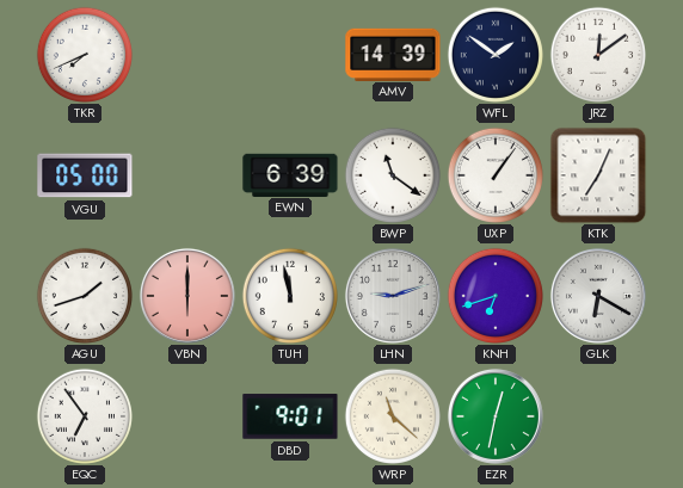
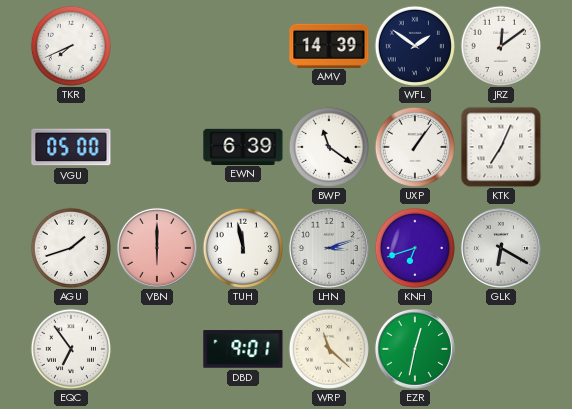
LHN: 9:12 -> 3:12
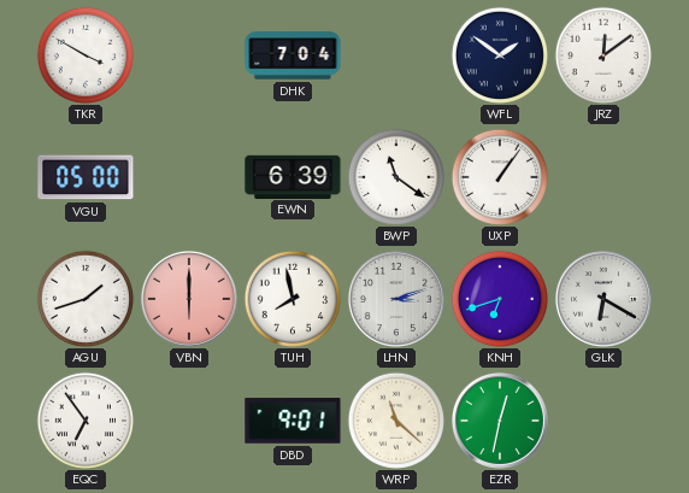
TKR: 7:41 -> 3:50
DHK: none -> 7:04
AMV: 14:39 -> none
KTK: 7:04 -> none
TUH: 11:58 -> 7:58
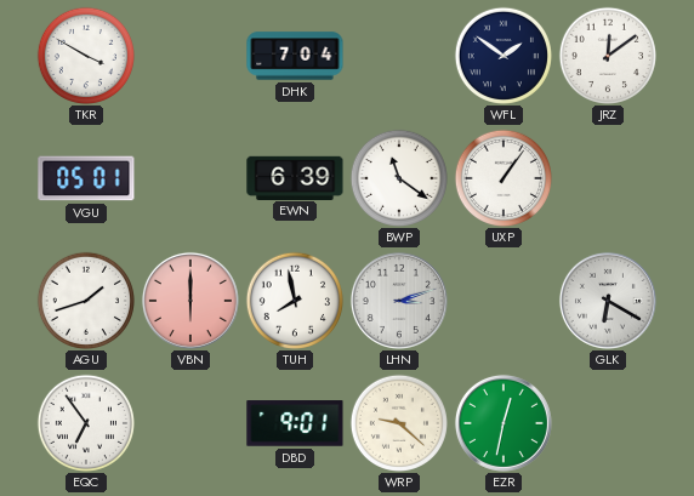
VGU: 05:00 -> 05:01
KNH: 6:42 -> none
WRP: 11:22 -> 9:22
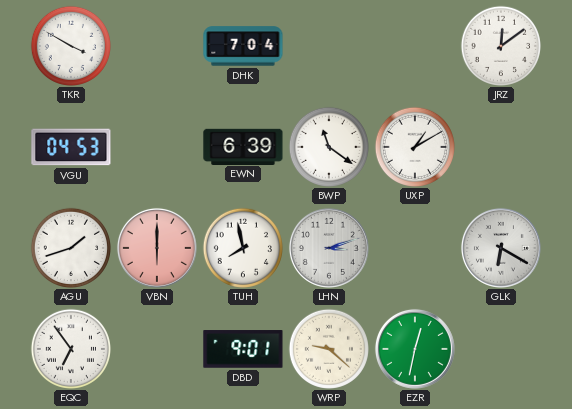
WFL: 1:51 -> none
VGU: 05:01 -> 04:53
UXP: 1:06 -> 1:10
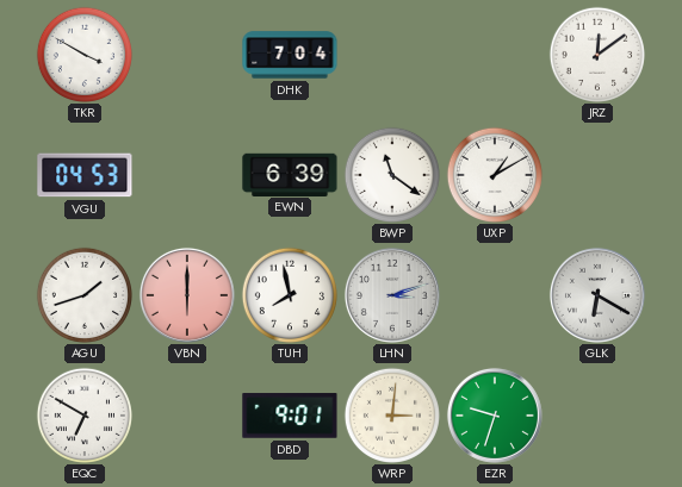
EQC: 6:54 -> 6:50
WRP: 9:22 -> 3:01
EZR: 12:32 -> 9:33
